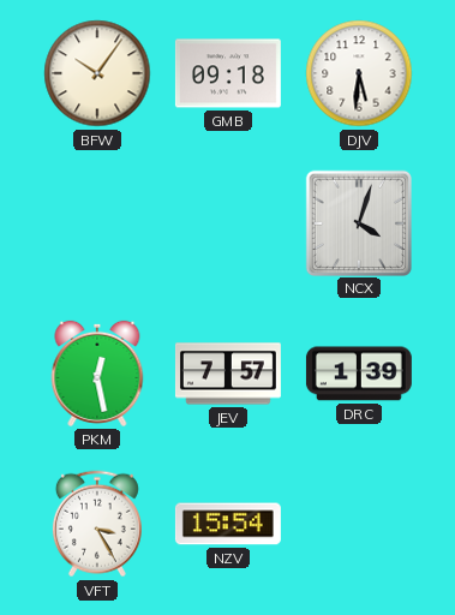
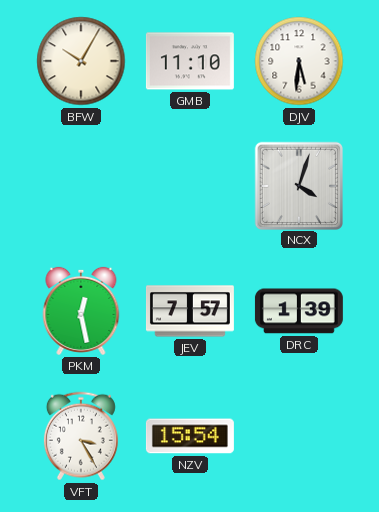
BFW: 10:06 -> 10:05
GMB: 09:18 -> 11:10
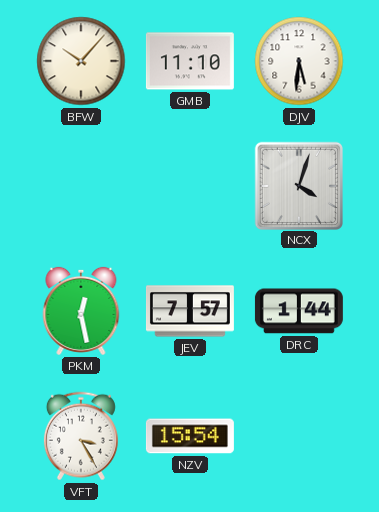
BFW: 10:05 -> 10:07
DRC: 1:39 -> 1:44
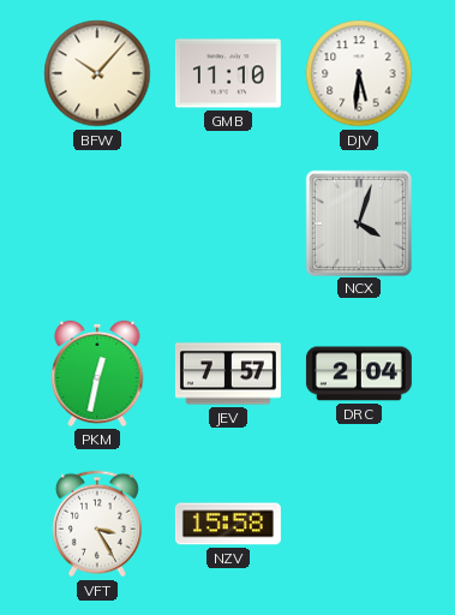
PKM: 12:28 -> 12:32
DRC: 1:44 -> 2:04
NZV: 15:54 -> 15:58
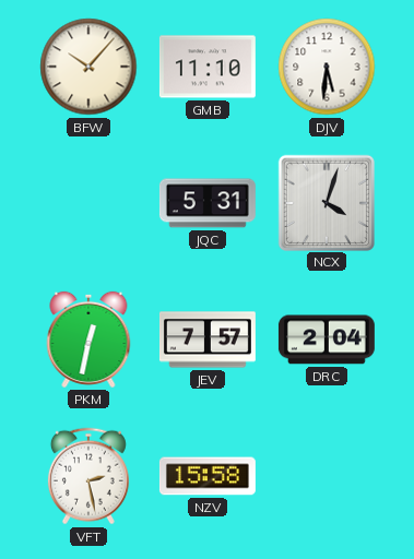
JQC: none -> 5:31
VFT: 3:25 -> 2:28
